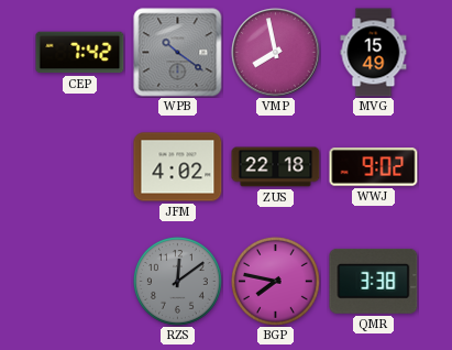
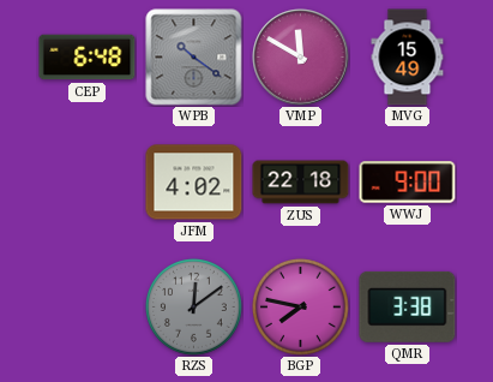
CEP: 7:42 -> 6:48
VMP: 7:58 -> 11:50
WWJ: 9:02 -> 9:00
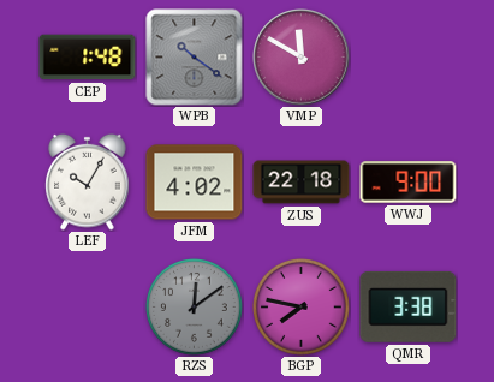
CEP: 6:48 -> 1:48
MVG: 15:49 -> none
LEF: none -> 10:05
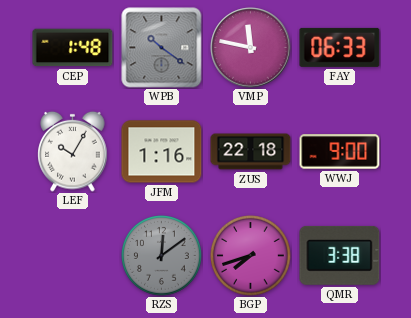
VMP: 11:50 -> 11:47
FAY: none -> 06:33
JFM: 4:02 -> 1:16
BGP: 7:47 -> 7:42
